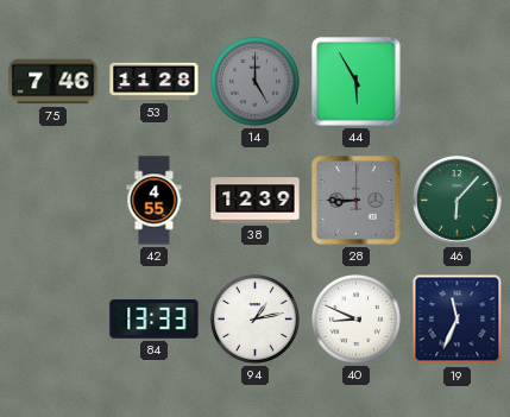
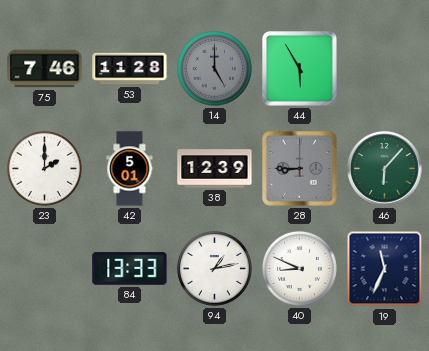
23: none -> 2:00
42: 4:55 -> 5:01
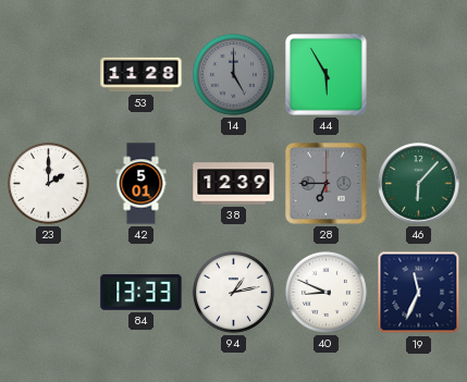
75: 7:46 -> none
28: 8:45 -> 6:45
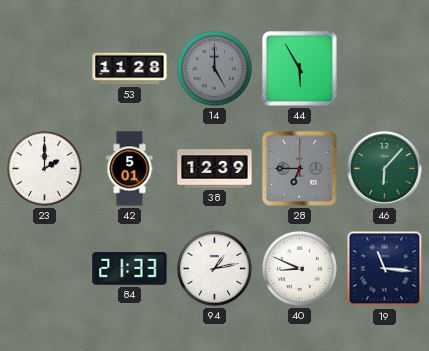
84: 13:33 -> 21:33
19: 11:34 -> 11:16
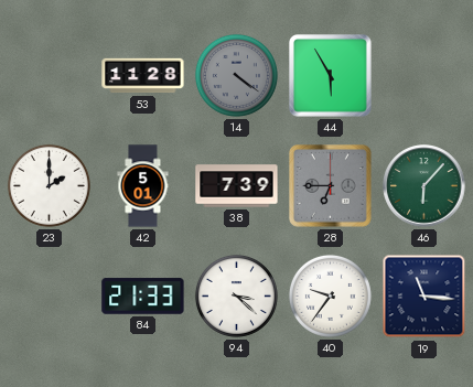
14: 5:00 -> 4:21
38: 12:39 -> 7:39
94: 1:13 -> 3:22
40: 8:49 -> 9:36
